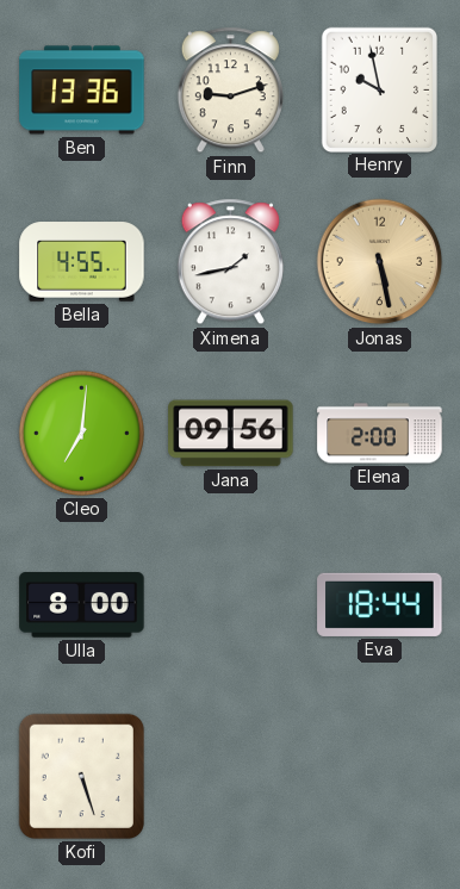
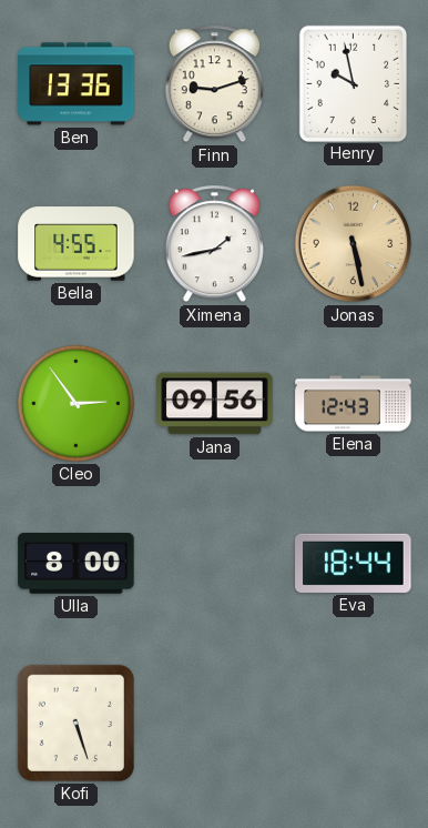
Cleo: 7:01 -> 2:54
Elena: 2:00 -> 12:43
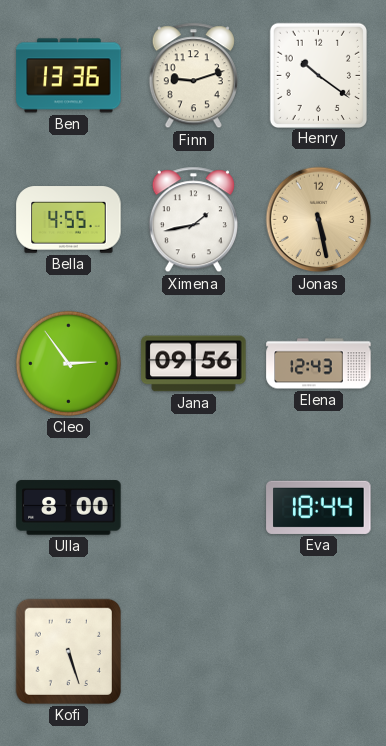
Henry: 9:58 -> 10:21
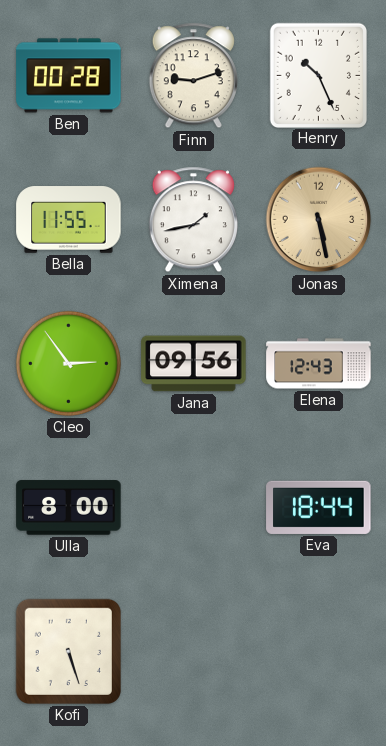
Ben: 13:36 -> 00:28
Henry: 10:21 -> 10:26
Bella: 4:55 -> 11:55
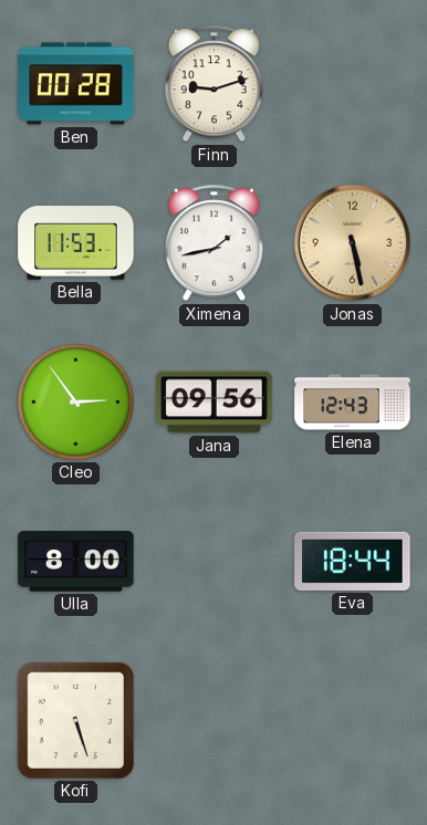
Henry: 10:26 -> none
Bella: 11:55 -> 11:53
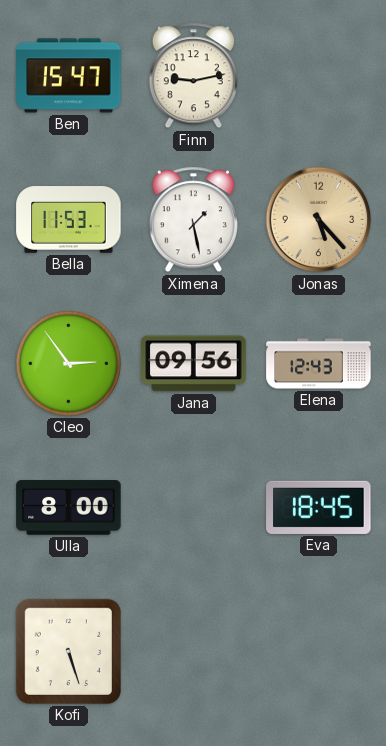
Ben: 00:28 -> 15:47
Finn: 9:12 -> 9:13
Ximena: 1:43 -> 1:28
Jonas: 5:28 -> 5:23
Eva: 18:44 -> 18:45
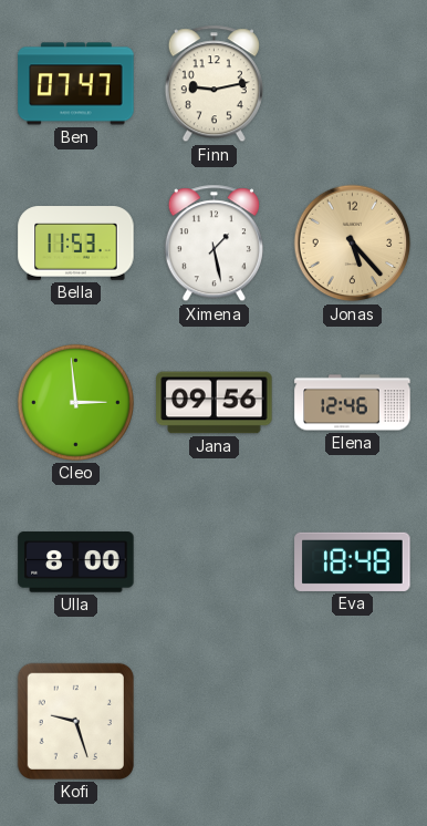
Ben: 15:47 -> 07:47
Cleo: 2:54 -> 2:59
Elena: 12:43 -> 12:46
Eva: 18:45 -> 18:48
Kofi: 5:27 -> 9:27
